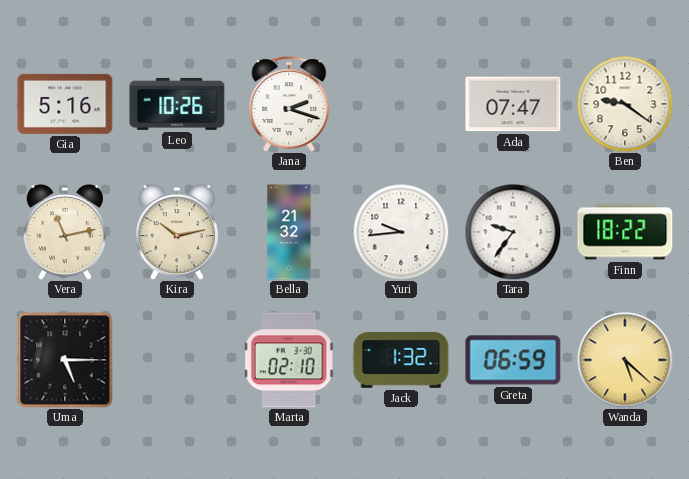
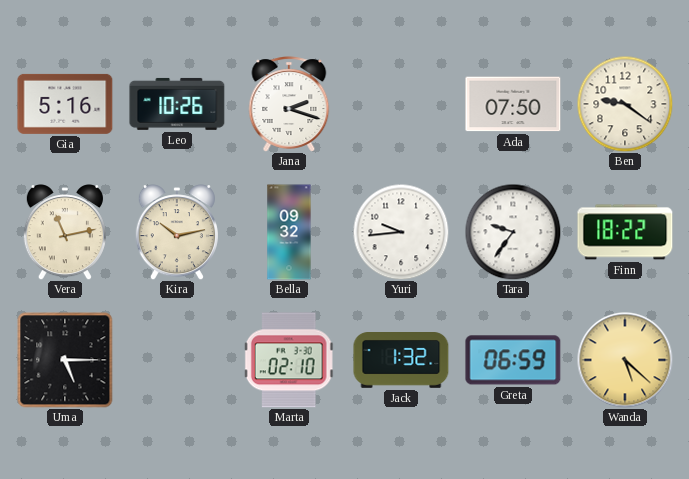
Ada: 07:47 -> 07:50
Bella: 21:32 -> 09:32
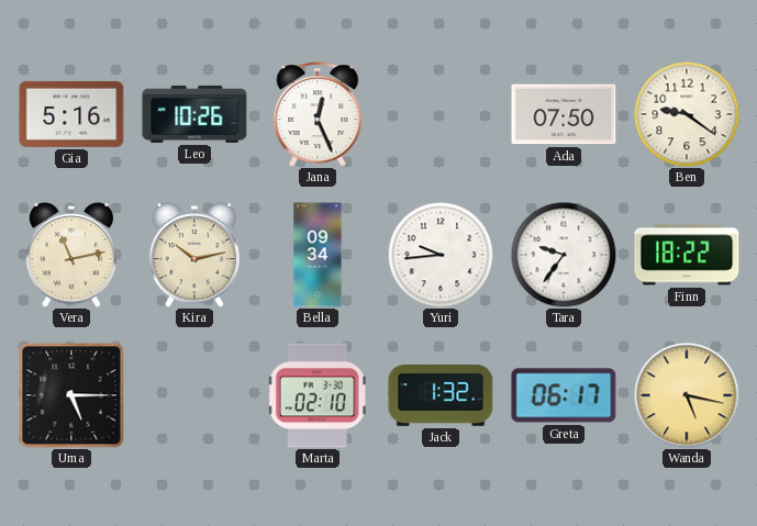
Jana: 2:18 -> 12:26
Bella: 09:32 -> 09:34
Greta: 06:59 -> 06:17
Wanda: 5:22 -> 5:17
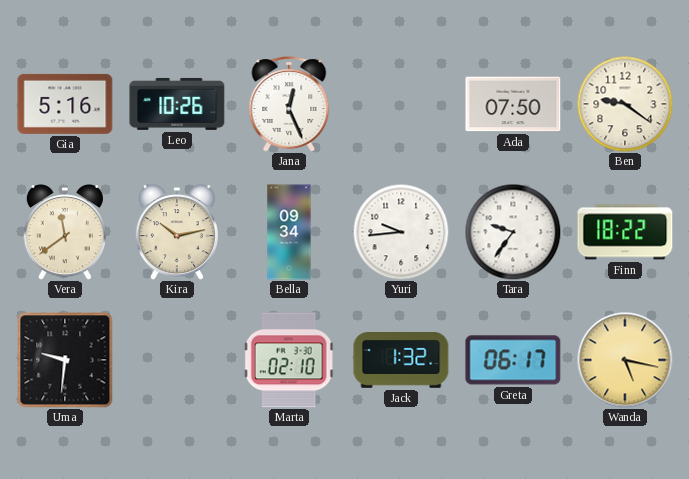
Vera: 11:13 -> 11:39
Uma: 5:15 -> 9:31
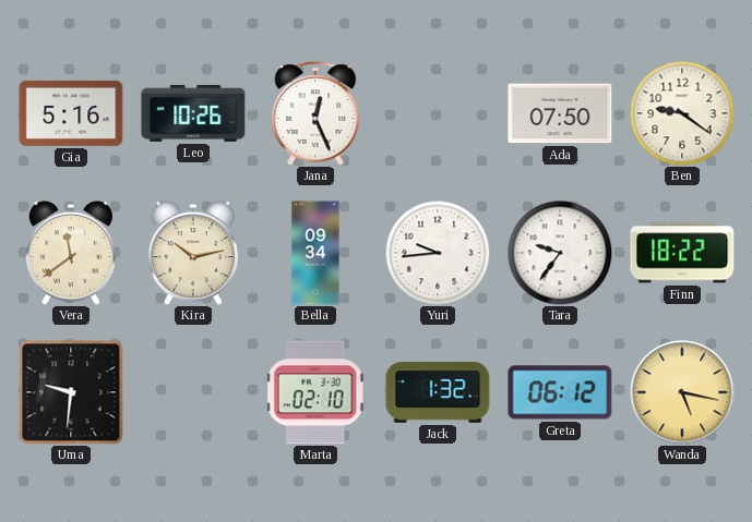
Greta: 06:17 -> 06:12
